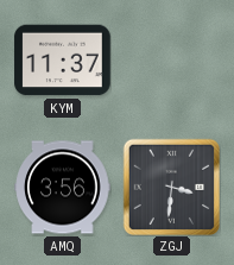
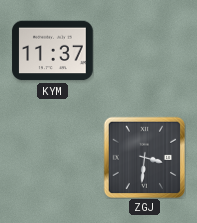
AMQ: 3:56 -> none
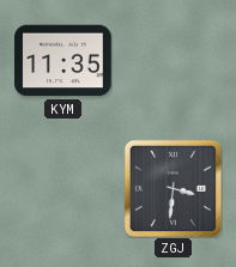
KYM: 11:37 -> 11:35
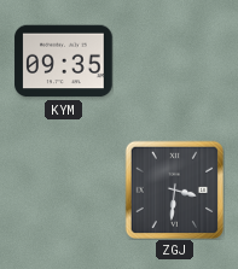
KYM: 11:35 -> 09:35
